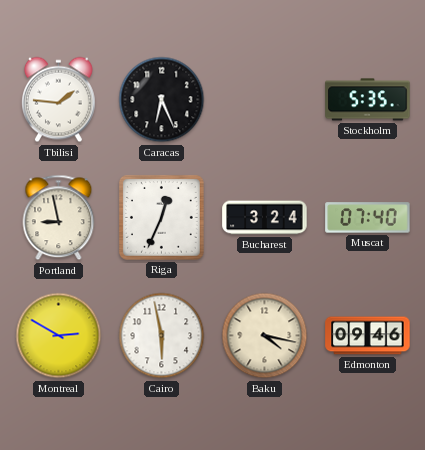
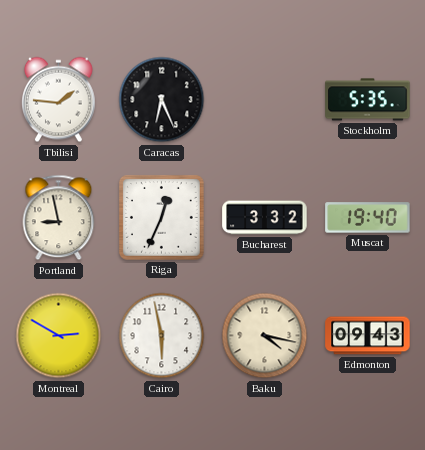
Bucharest: 3:24 -> 3:32
Muscat: 07:40 -> 19:40
Edmonton: 09:46 -> 09:43
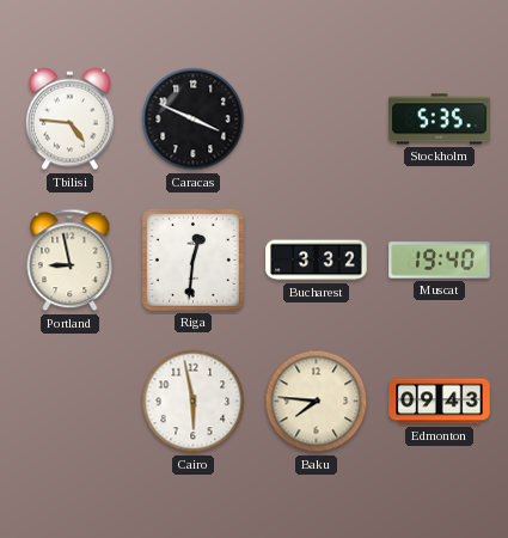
Tbilisi: 1:46 -> 4:46
Caracas: 6:26 -> 3:49
Riga: 12:34 -> 12:31
Montreal: 2:50 -> none
Baku: 4:17 -> 7:46
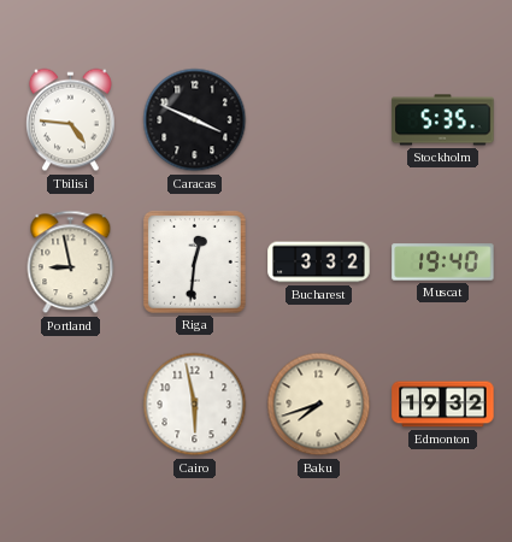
Baku: 7:46 -> 7:42
Edmonton: 09:43 -> 19:32
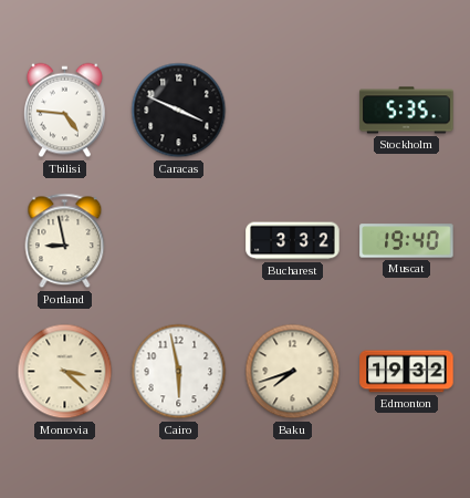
Riga: 12:31 -> none
Monrovia: none -> 3:22
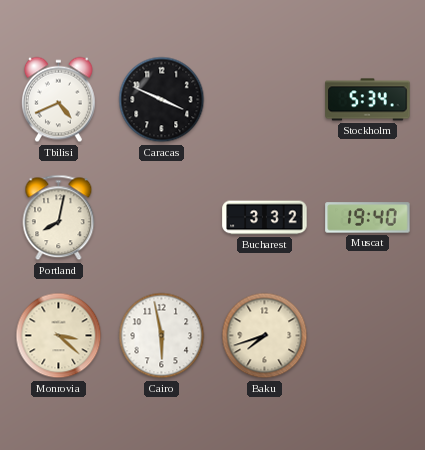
Tbilisi: 4:46 -> 4:41
Stockholm: 5:35 -> 5:34
Portland: 8:58 -> 8:02
Edmonton: 19:32 -> none
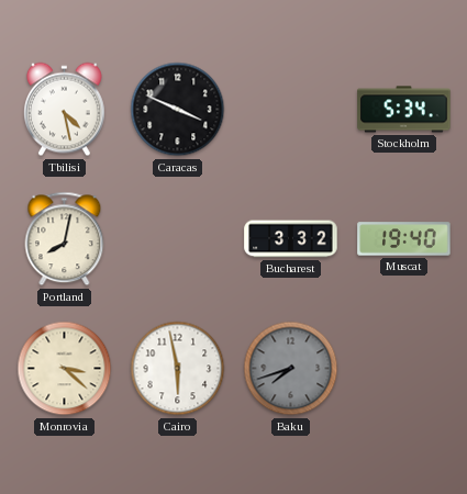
Tbilisi: 4:41 -> 4:28
Baku dial: cream -> grey
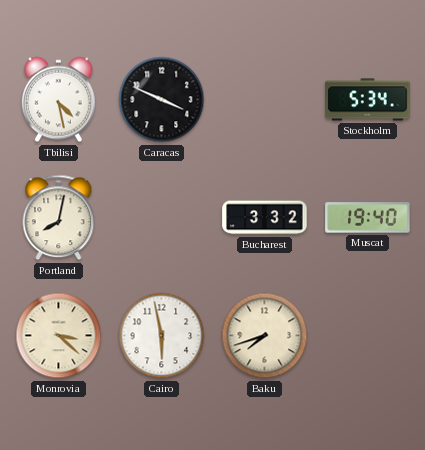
Baku dial: grey -> cream
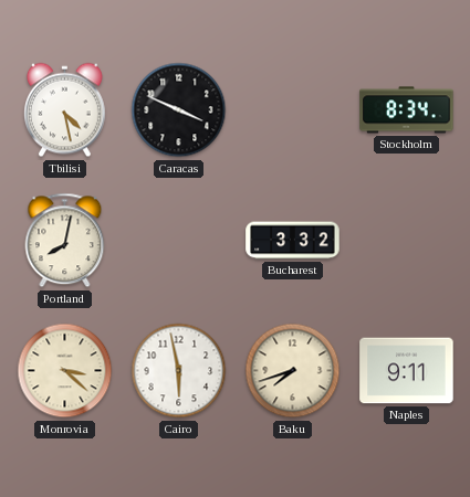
Stockholm: 5:34 -> 8:34
Muscat: 19:40 -> none
Naples: none -> 9:11
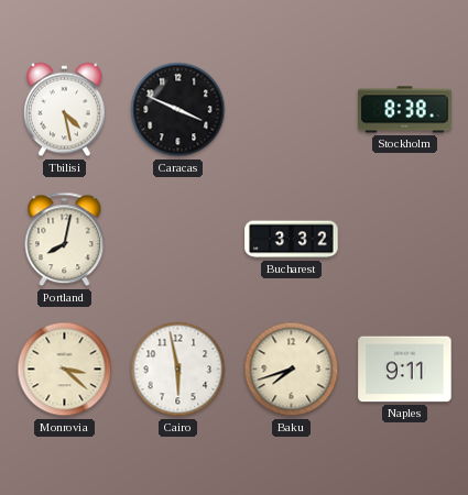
Stockholm: 8:34 -> 8:38
